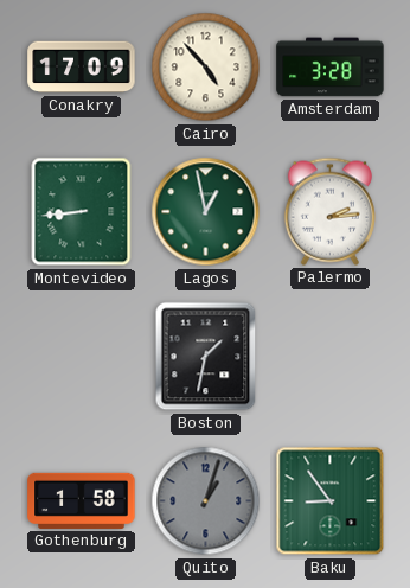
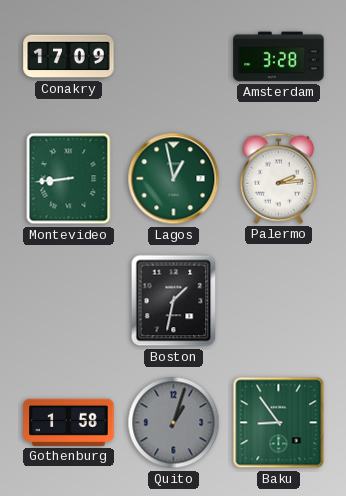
Cairo: 4:53 -> none
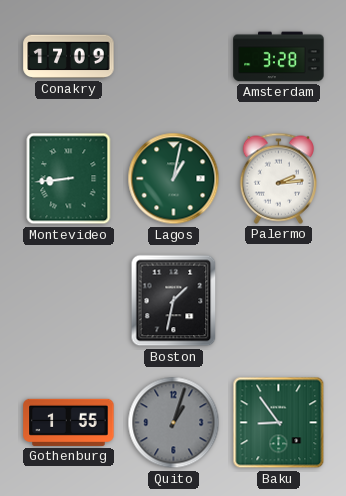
Lagos: 12:58 -> 1:02
Gothenburg: 1:58 -> 1:55
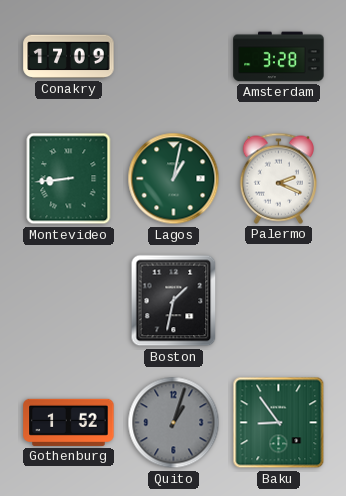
Palermo: 2:14 -> 2:19
Gothenburg: 1:55 -> 1:52
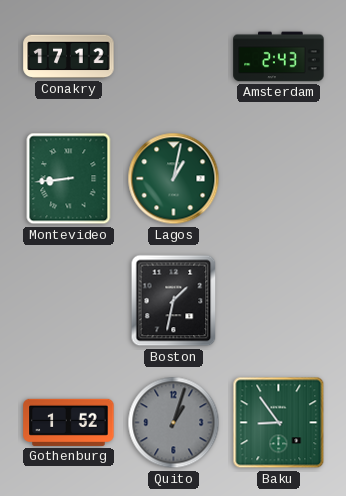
Conakry: 17:09 -> 17:12
Amsterdam: 3:28 -> 2:43
Palermo: 2:19 -> none
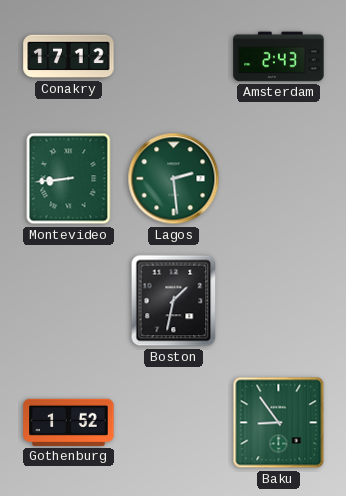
Lagos: 1:02 -> 2:29
Quito: 1:03 -> none
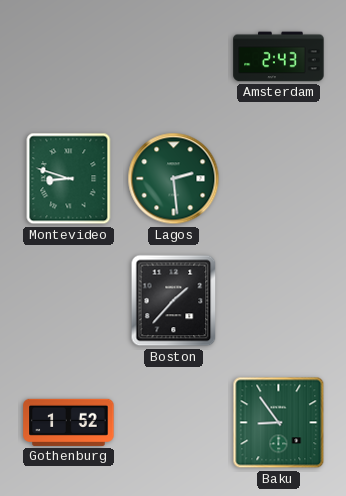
Conakry: 17:12 -> none
Montevideo: 8:44 -> 8:48
Boston: 1:32 -> 1:37
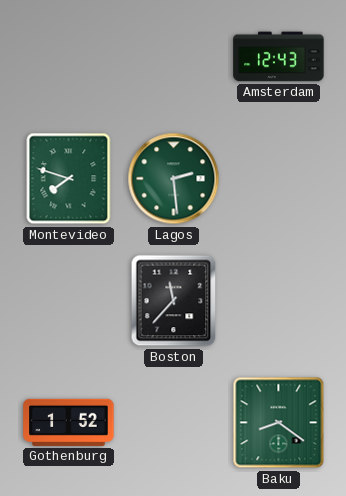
Amsterdam: 2:43 -> 12:43
Montevideo: 8:48 -> 7:48
Boston: 1:37 -> 11:37
Baku: 8:54 -> 8:21
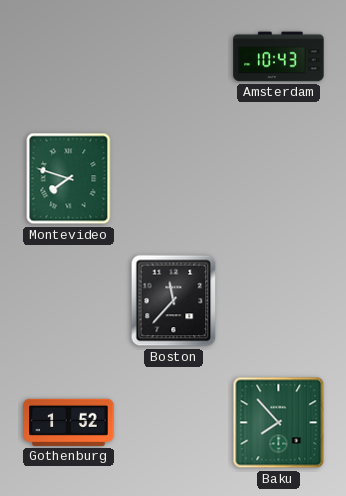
Amsterdam: 12:43 -> 10:43
Lagos: 2:29 -> none
Baku: 8:21 -> 7:53
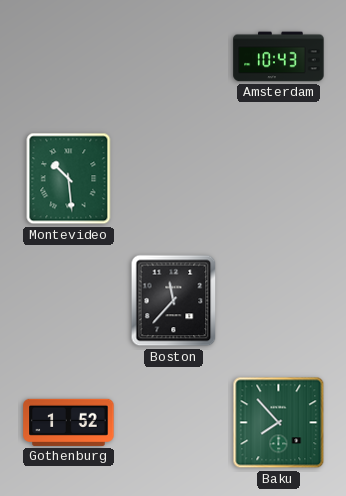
Montevideo: 7:48 -> 10:29
